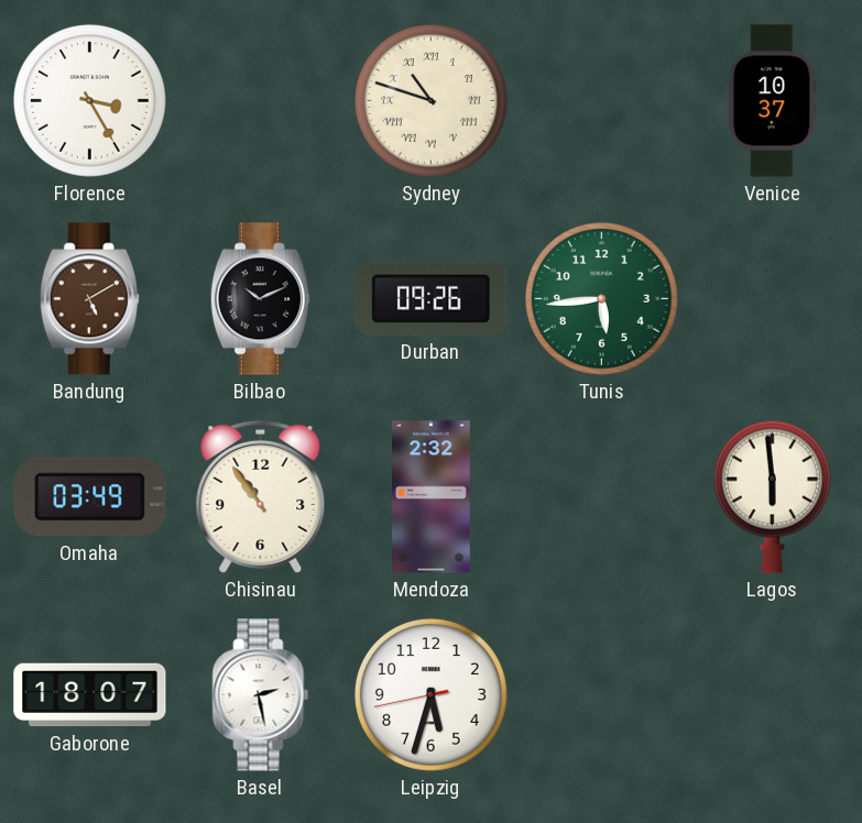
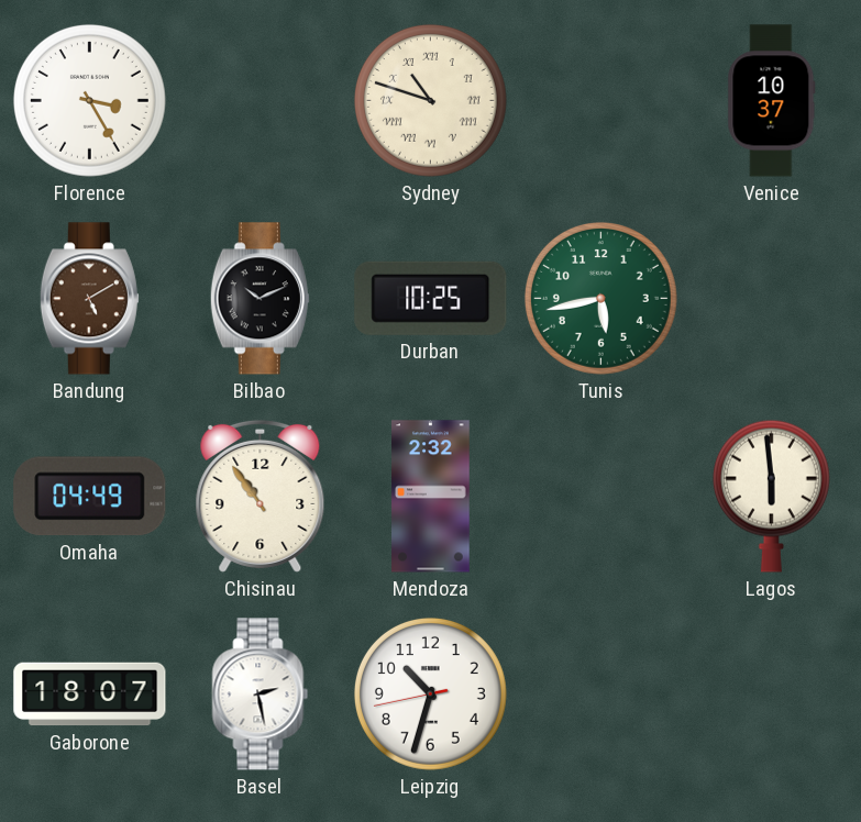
Durban: 09:26 -> 10:25
Tunis: 5:44 -> 5:43
Omaha: 03:49 -> 04:49
Leipzig: 5:32 -> 10:32
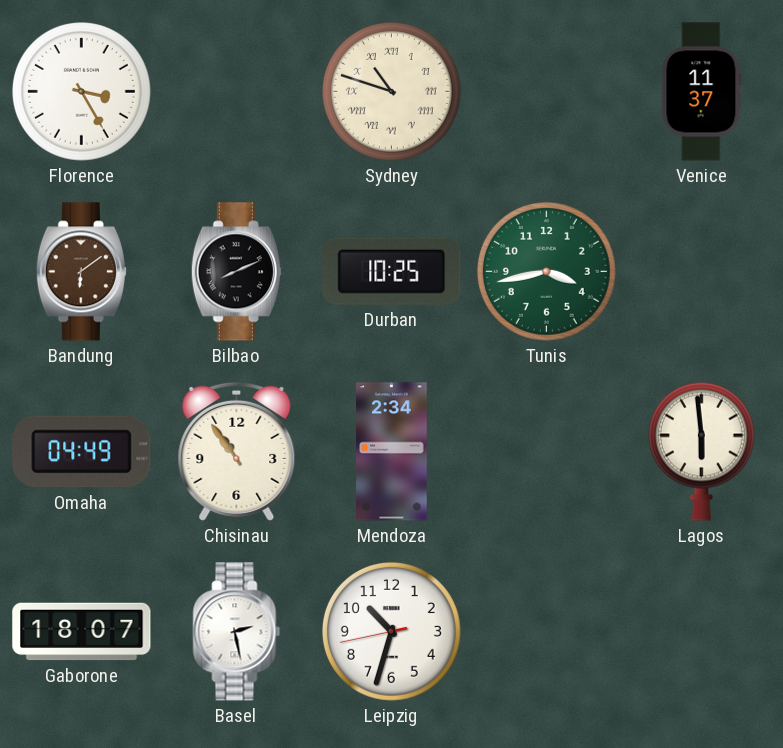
Venice: 10:37 -> 11:37
Bandung: 5:10 -> 6:09
Bilbao: 10:11 -> 8:11
Tunis: 5:43 -> 3:43
Mendoza: 2:32 -> 2:34
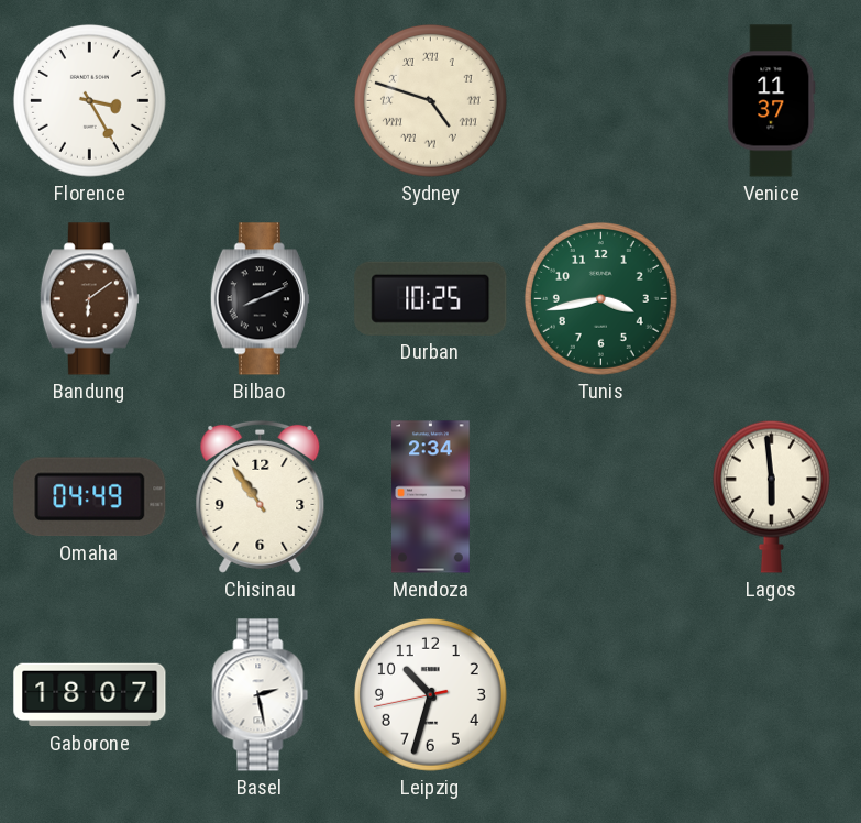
Sydney: 10:48 -> 4:48
